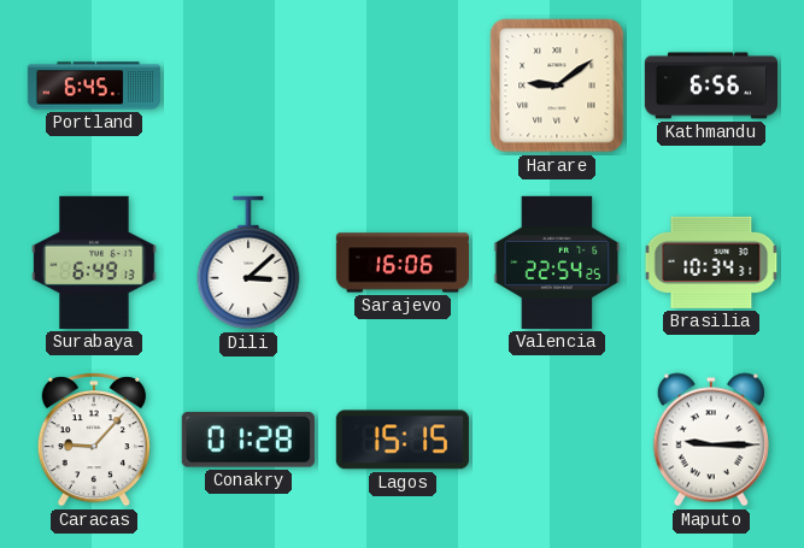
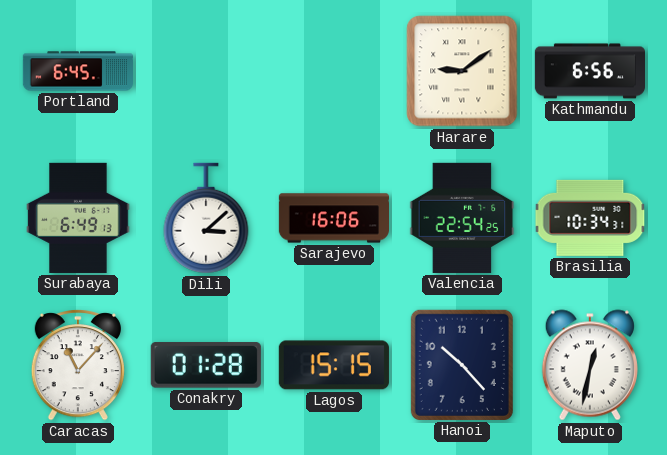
Caracas: 9:07 -> 11:07
Hanoi: none -> 10:23
Maputo: 9:15 -> 12:32
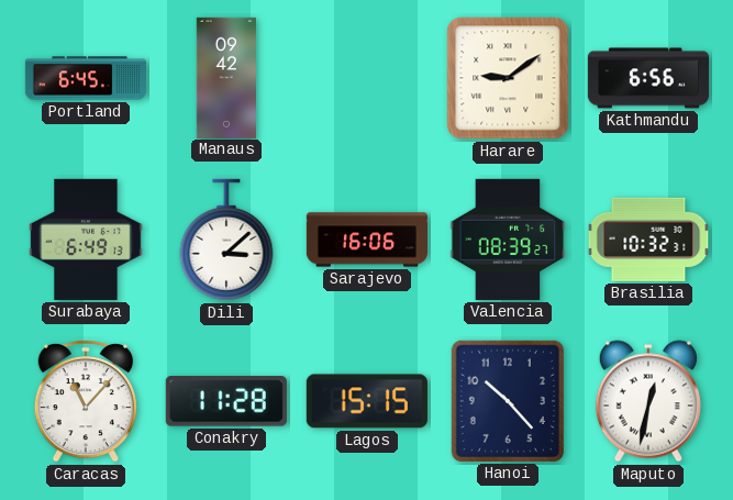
Manaus: none -> 09:42
Valencia: 22:54 -> 08:39
Brasilia: 10:34 -> 10:32
Conakry: 01:28 -> 11:28
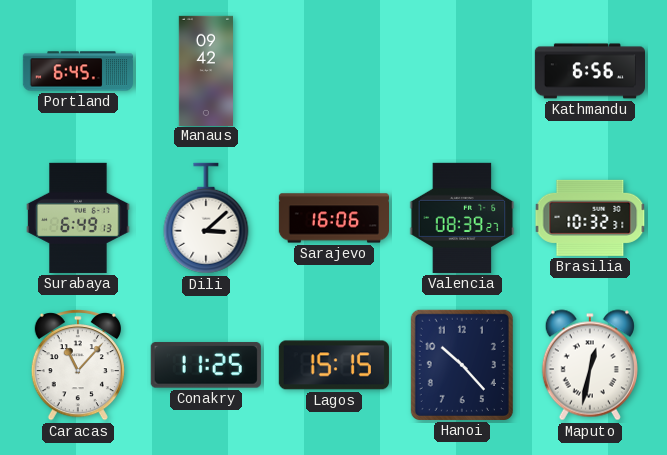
Harare: 9:09 -> none
Conakry: 11:28 -> 11:25
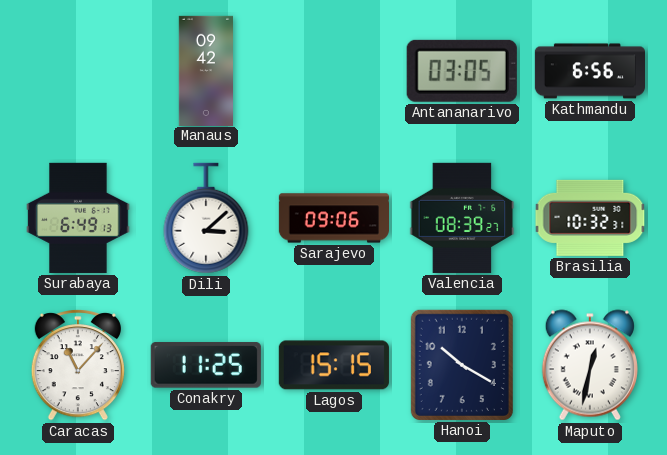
Portland: 6:45 -> none
Antananarivo: none -> 03:05
Sarajevo: 16:06 -> 09:06
Hanoi: 10:23 -> 10:20
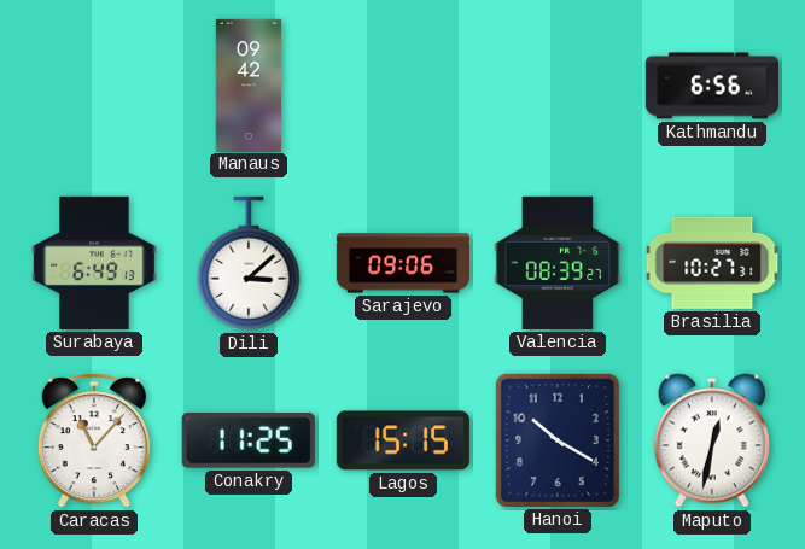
Antananarivo: 03:05 -> none
Brasilia: 10:32 -> 10:27
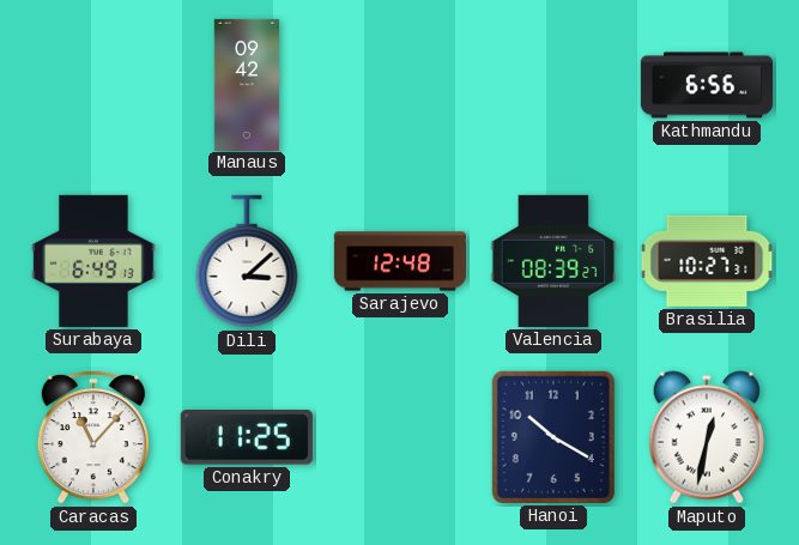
Sarajevo: 09:06 -> 12:48
Lagos: 15:15 -> none
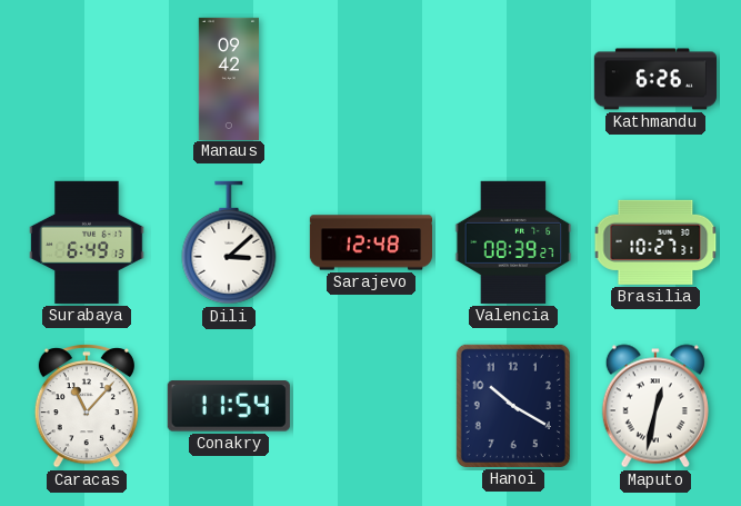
Kathmandu: 6:56 -> 6:26
Conakry: 11:25 -> 11:54
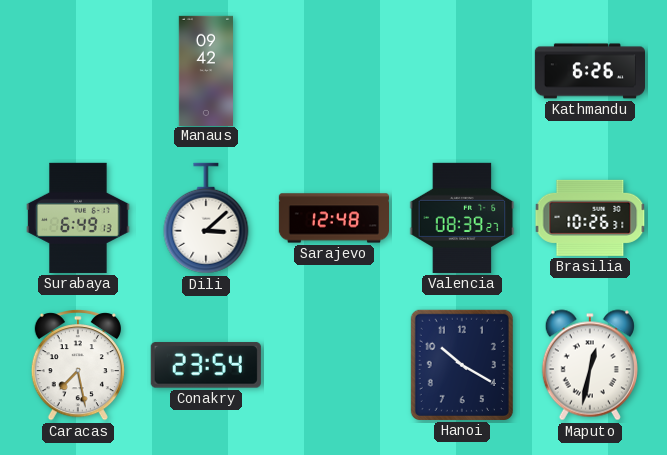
Brasilia: 10:27 -> 10:26
Caracas: 11:07 -> 7:28
Conakry: 11:54 -> 23:54
